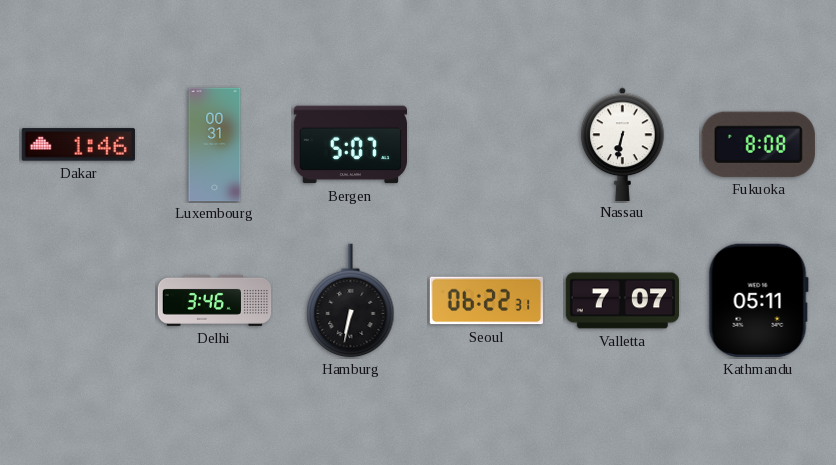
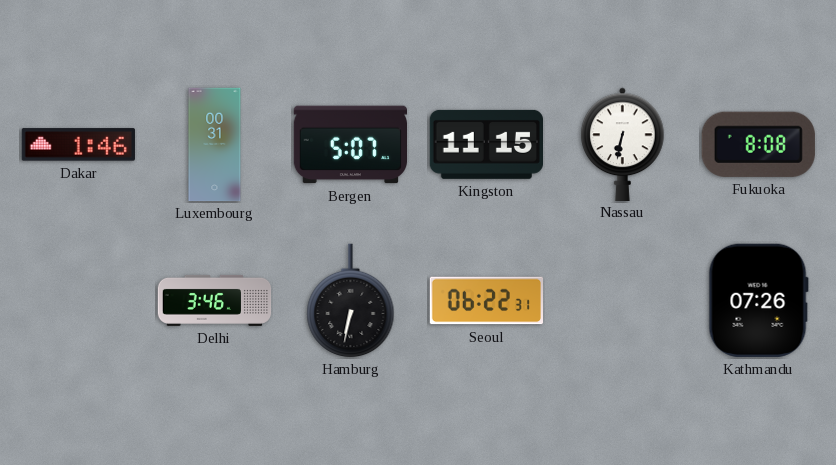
Kingston: none -> 11:15
Valletta: 7:07 -> none
Kathmandu: 05:11 -> 07:26
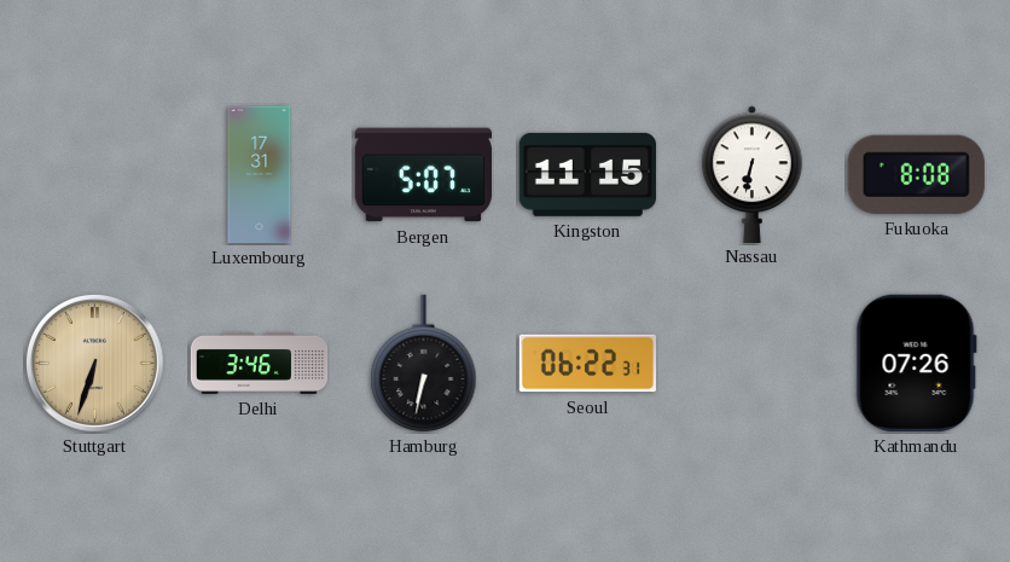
Dakar: 1:46 -> none
Luxembourg: 00:31 -> 17:31
Stuttgart: none -> 6:33
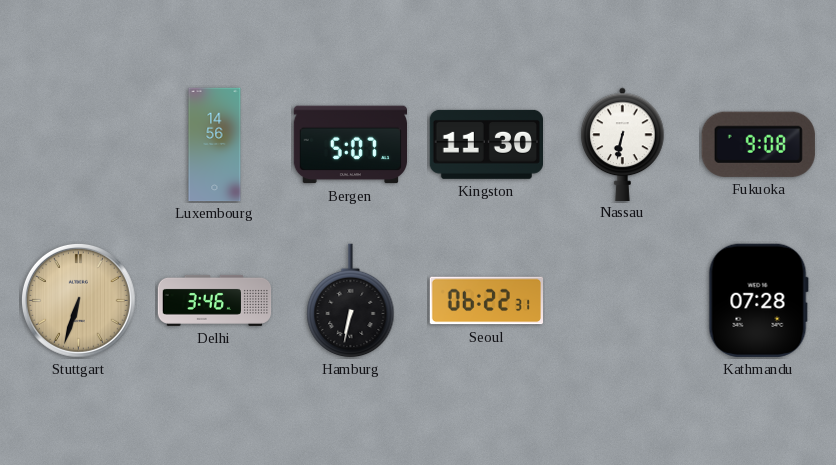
Luxembourg: 17:31 -> 14:56
Kingston: 11:15 -> 11:30
Fukuoka: 8:08 -> 9:08
Kathmandu: 07:26 -> 07:28
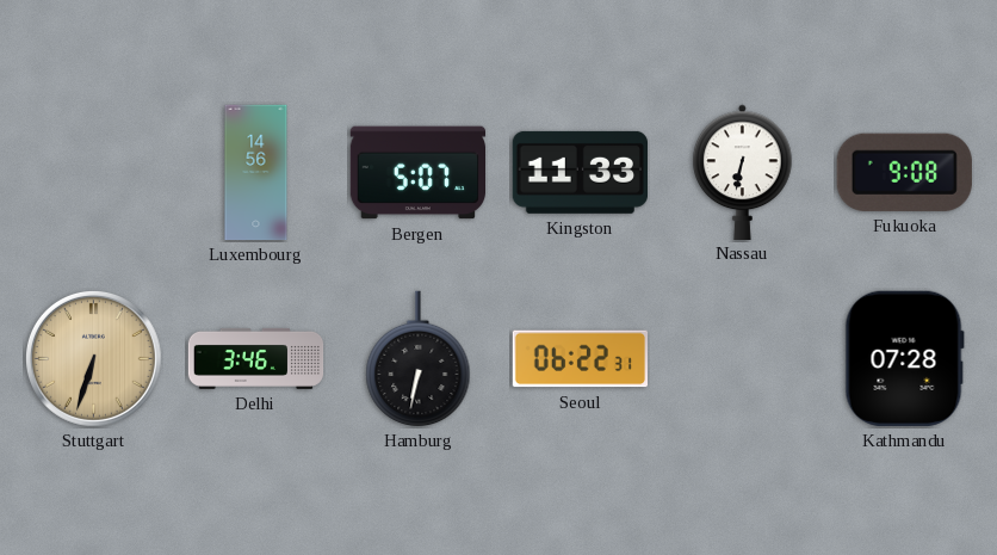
Kingston: 11:30 -> 11:33
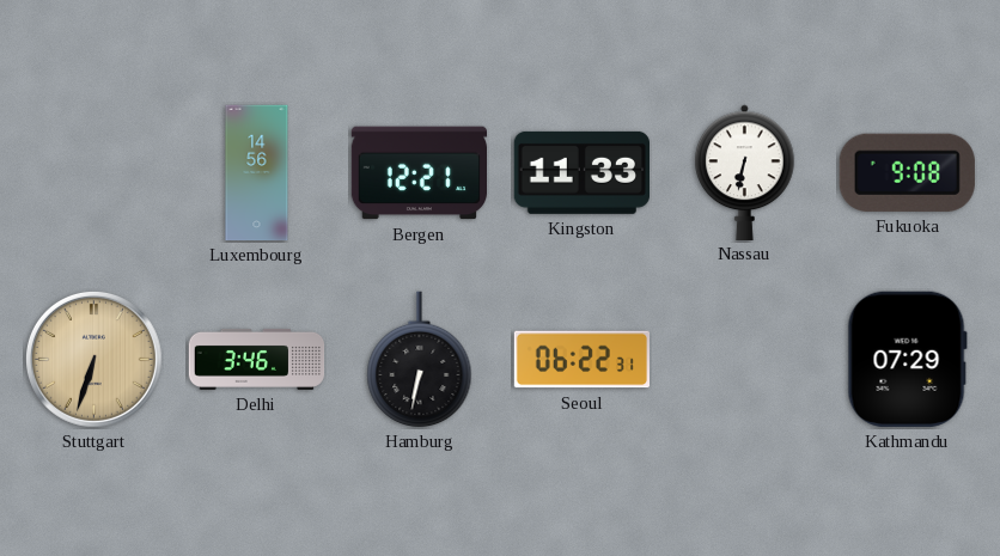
Bergen: 5:07 -> 12:21
Kathmandu: 07:28 -> 07:29
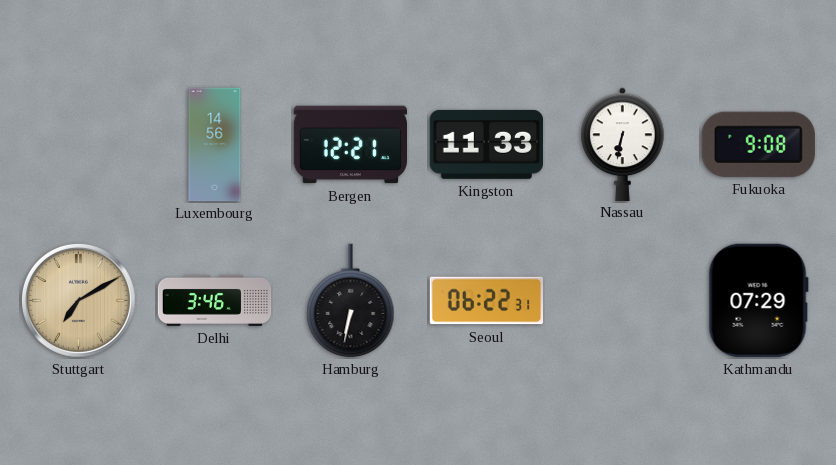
Stuttgart: 6:33 -> 7:10
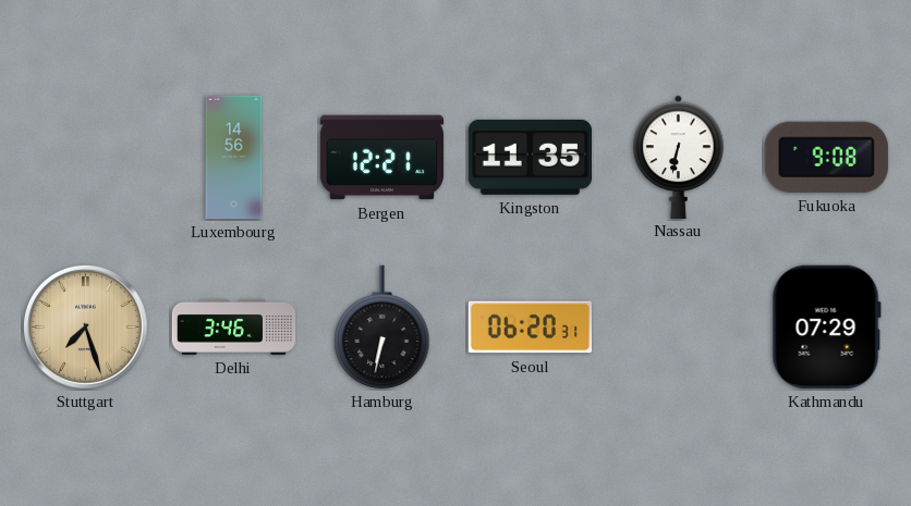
Kingston: 11:33 -> 11:35
Stuttgart: 7:10 -> 7:27
Seoul: 06:22 -> 06:20
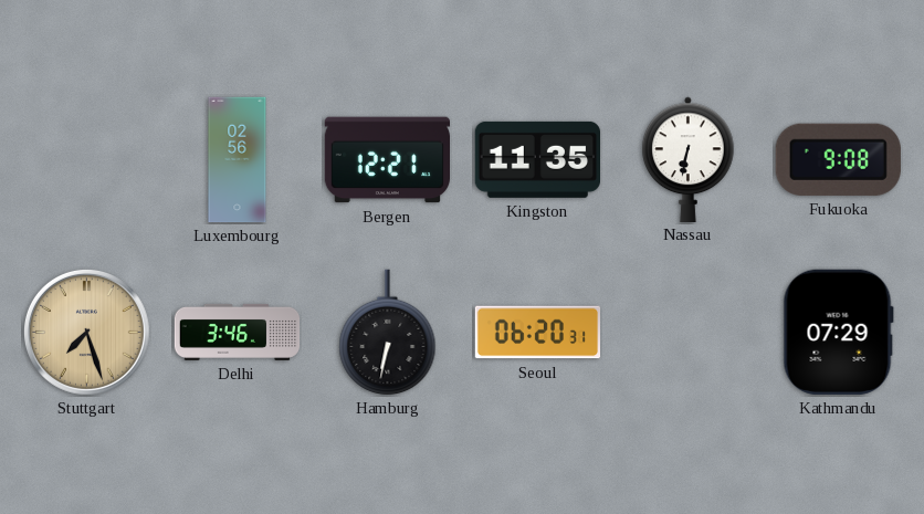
Luxembourg: 14:56 -> 02:56
